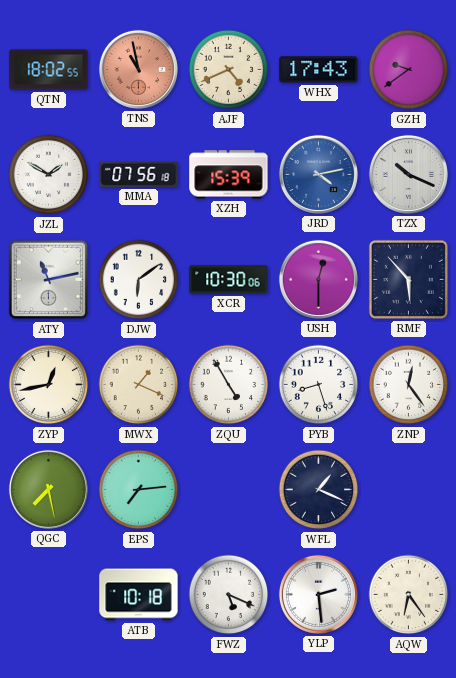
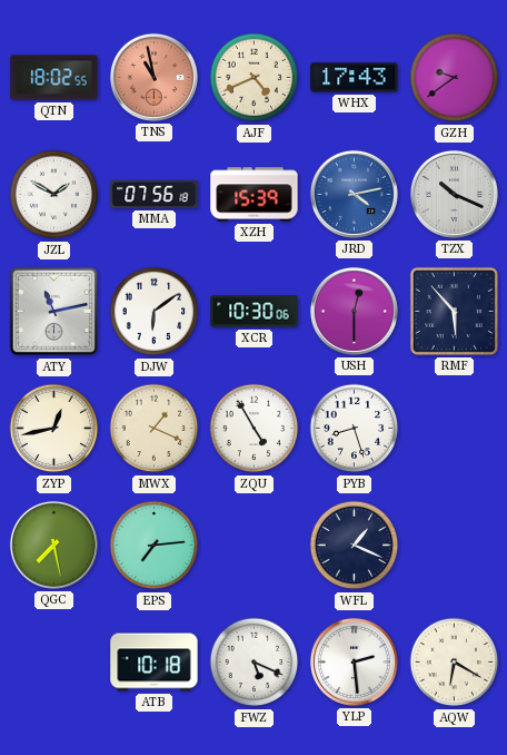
ZNP: 12:24 -> none
AQW: 6:24 -> 6:20
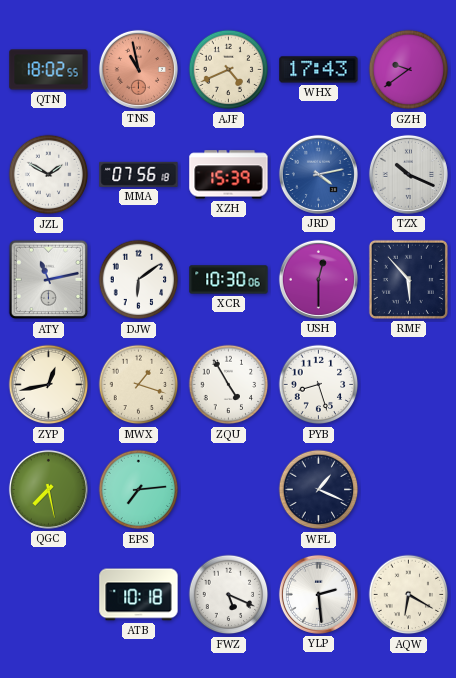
MWX: 1:19 -> 1:18
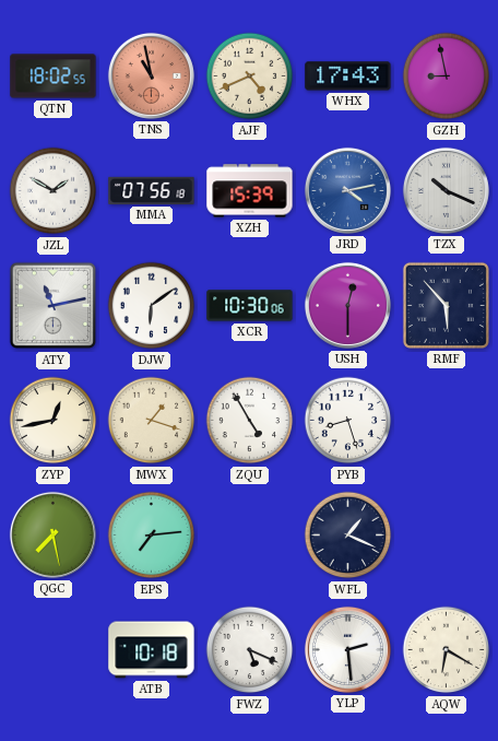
GZH: 9:39 -> 8:58
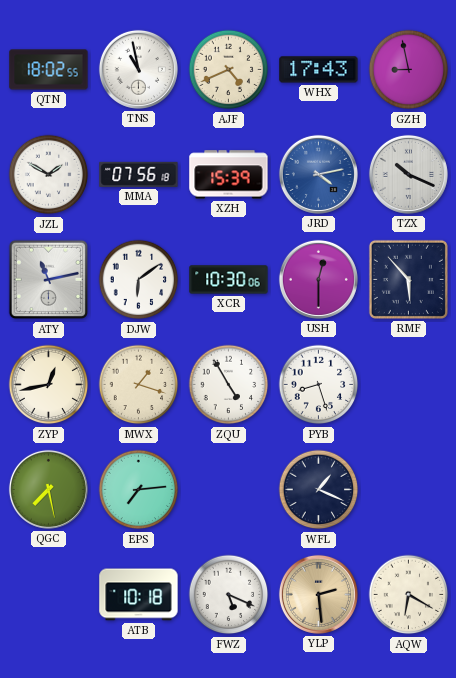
TNS dial: salmon -> white
YLP dial: white -> champagne
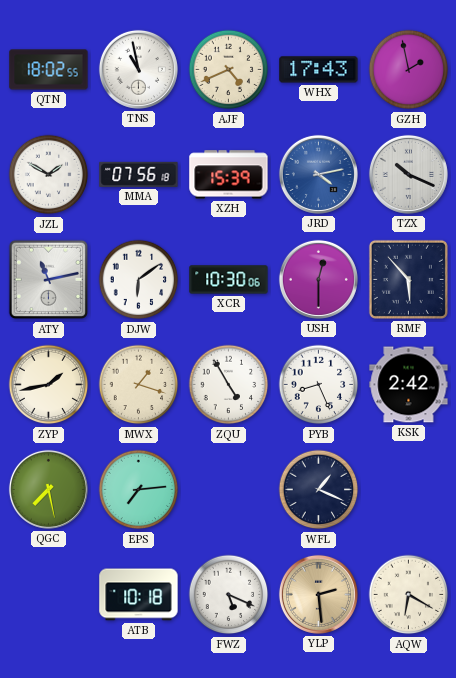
GZH: 8:58 -> 1:58
ZYP: 12:43 -> 1:43
PYB: 8:27 -> 8:26
KSK: none -> 2:42
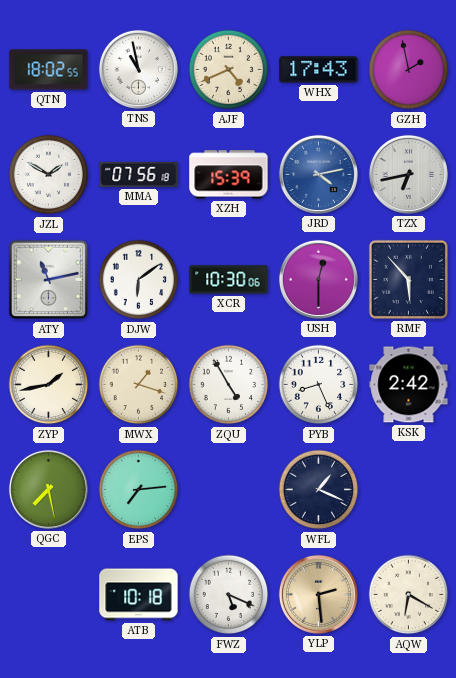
TZX: 10:19 -> 6:43
